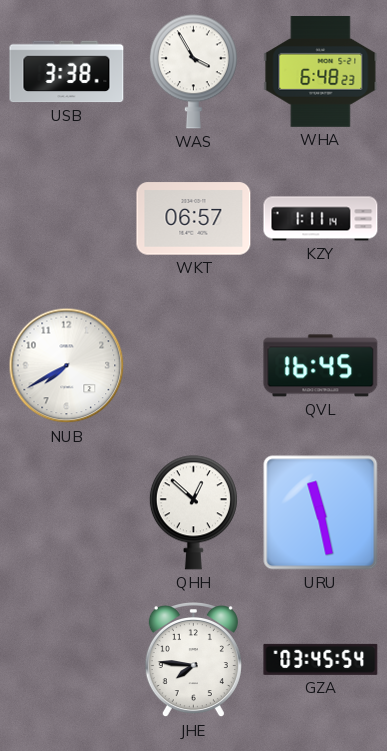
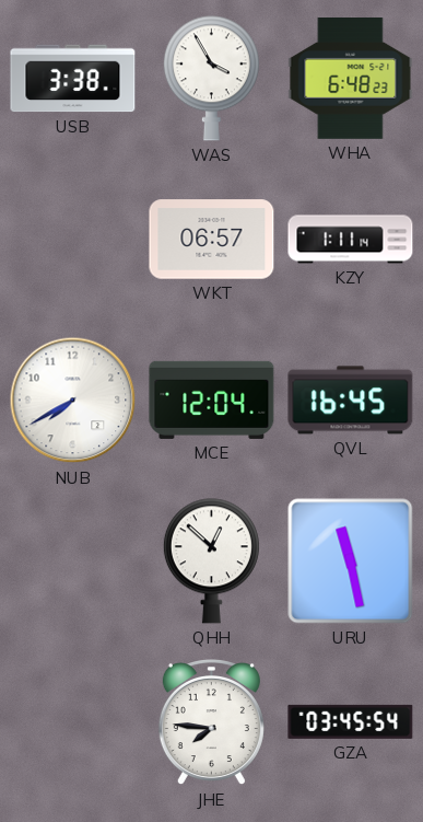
MCE: none -> 12:04
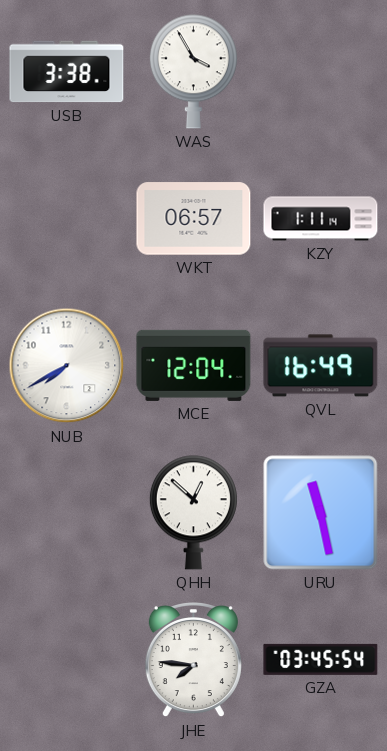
WHA: 6:48 -> none
QVL: 16:45 -> 16:49
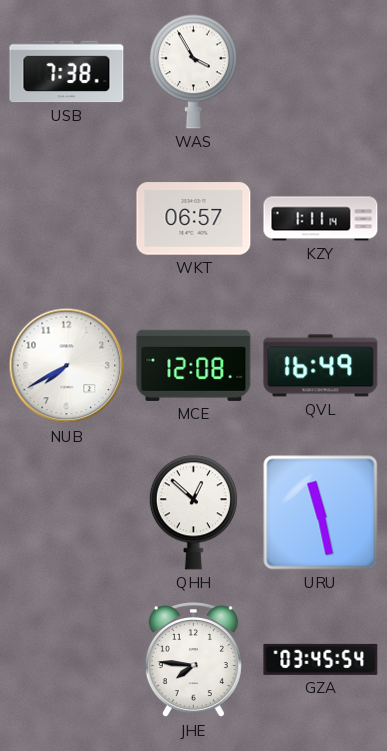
USB: 3:38 -> 7:38
MCE: 12:04 -> 12:08
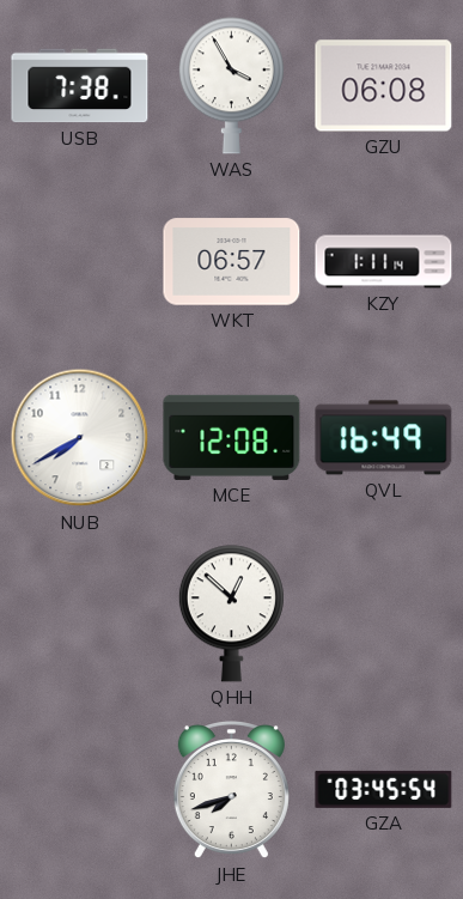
GZU: none -> 06:08
URU: 11:28 -> none
JHE: 7:46 -> 7:42
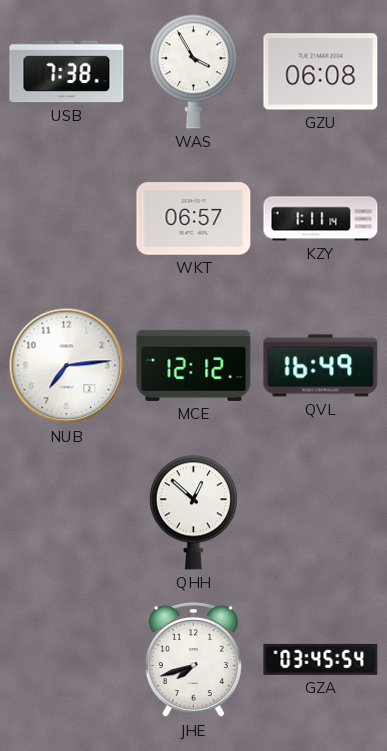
NUB: 7:40 -> 7:14
MCE: 12:08 -> 12:12
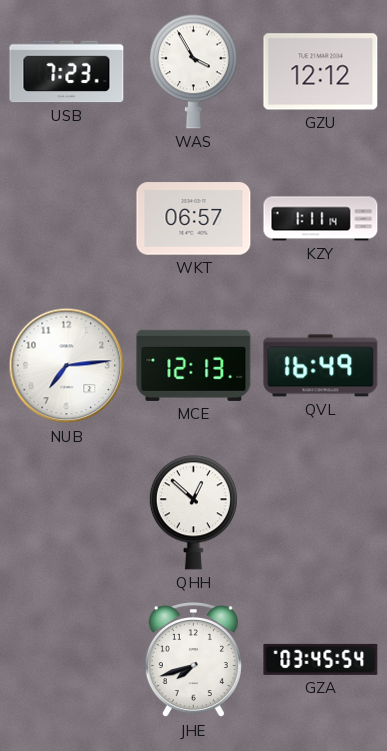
USB: 7:38 -> 7:23
GZU: 06:08 -> 12:12
MCE: 12:12 -> 12:13
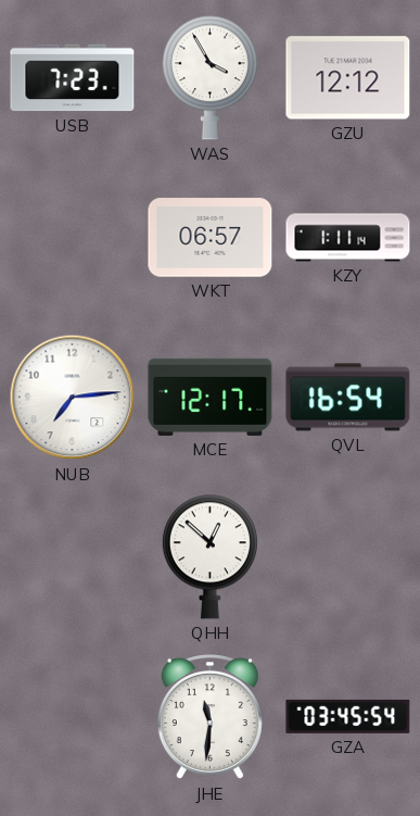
MCE: 12:13 -> 12:17
QVL: 16:49 -> 16:54
JHE: 7:42 -> 11:31
